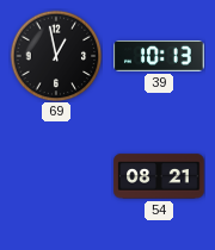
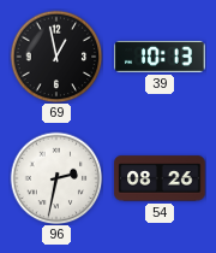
96: none -> 2:32
54: 08:21 -> 08:26
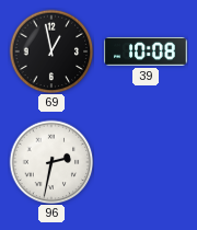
39: 10:13 -> 10:08
54: 08:26 -> none
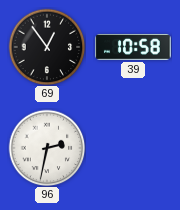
69: 12:58 -> 12:54
39: 10:08 -> 10:58
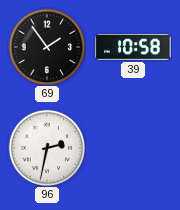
69: 12:54 -> 1:54
